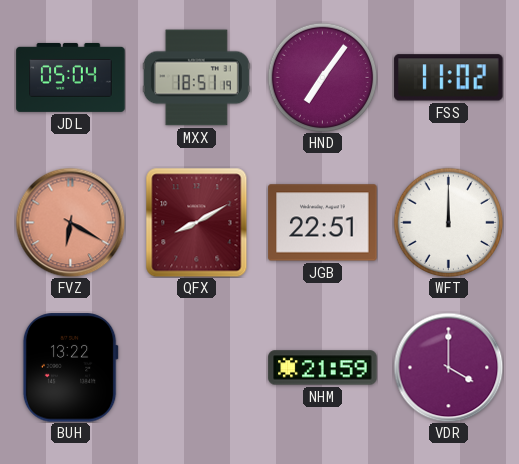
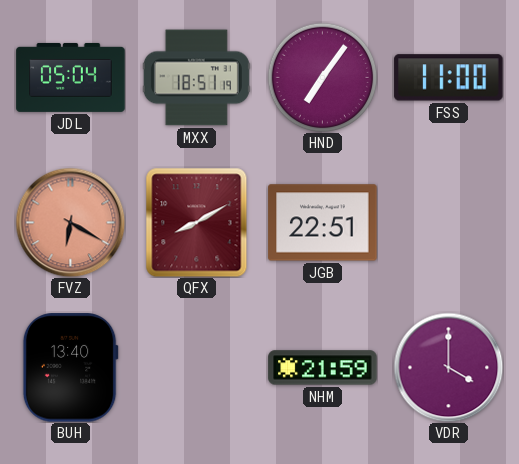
FSS: 11:02 -> 11:00
WFT: 12:00 -> none
BUH: 13:22 -> 13:40
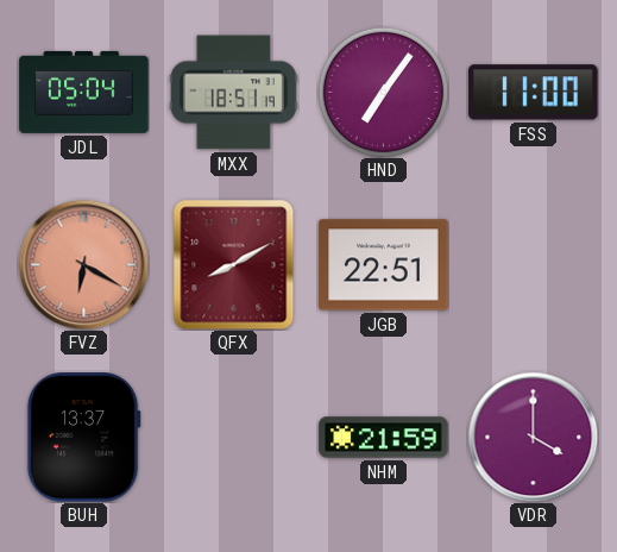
BUH: 13:40 -> 13:37
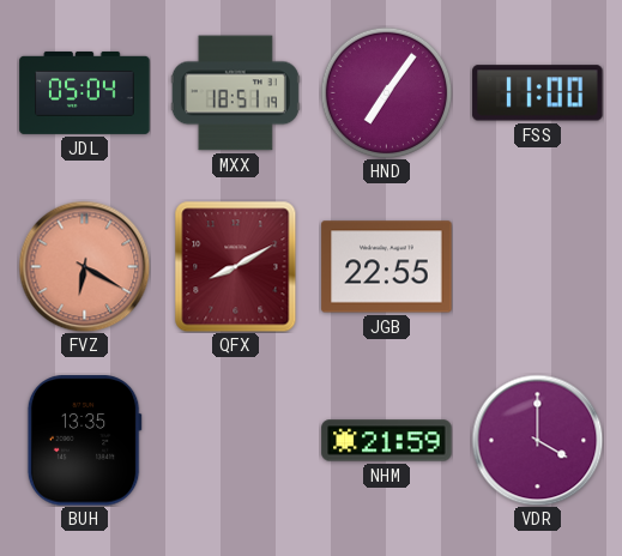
JGB: 22:51 -> 22:55
BUH: 13:37 -> 13:35
